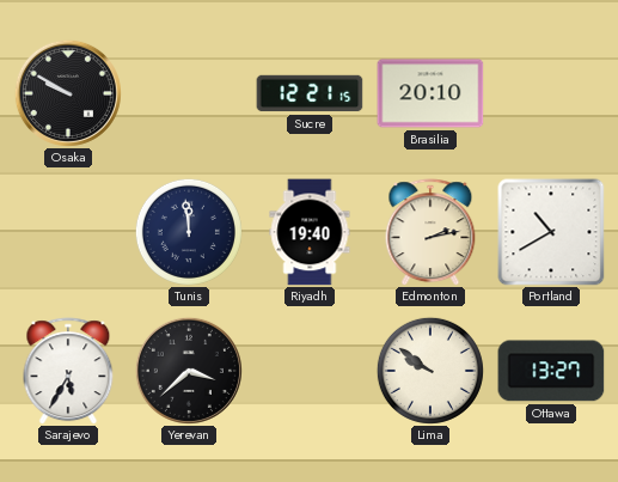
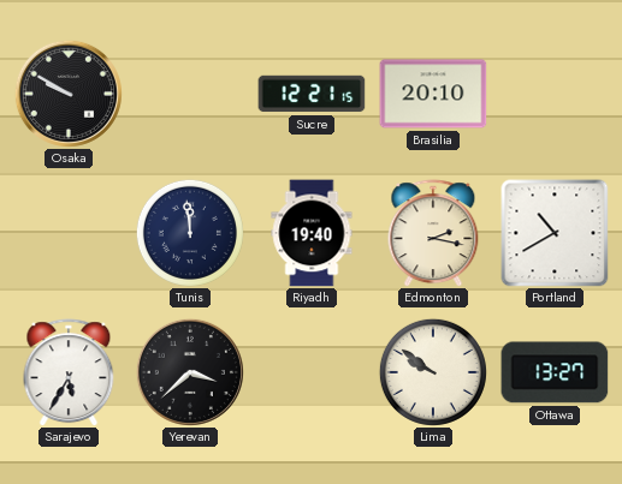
Edmonton: 2:13 -> 2:17
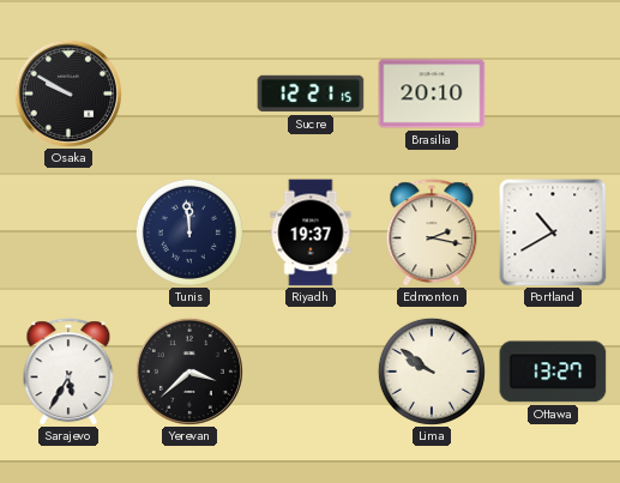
Riyadh: 19:40 -> 19:37
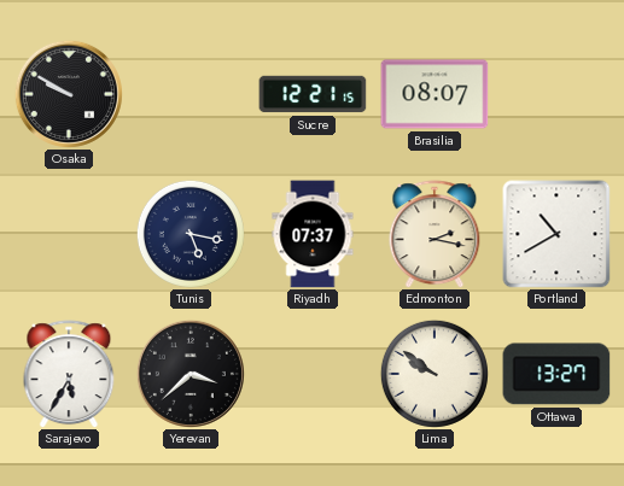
Brasilia: 20:10 -> 08:07
Tunis: 11:59 -> 5:17
Riyadh: 19:37 -> 07:37
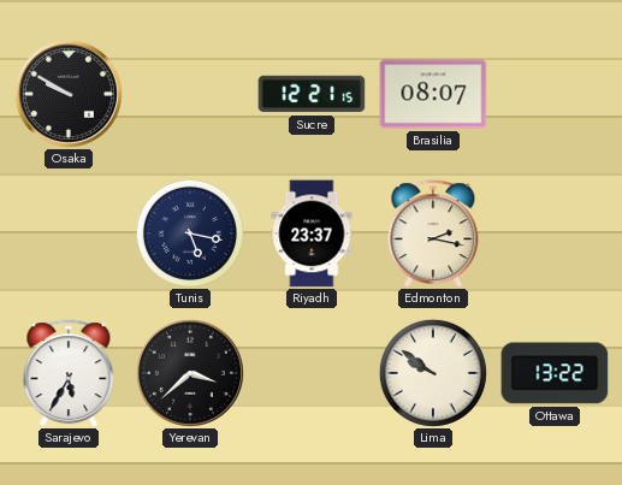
Riyadh: 07:37 -> 23:37
Portland: 10:40 -> none
Ottawa: 13:27 -> 13:22
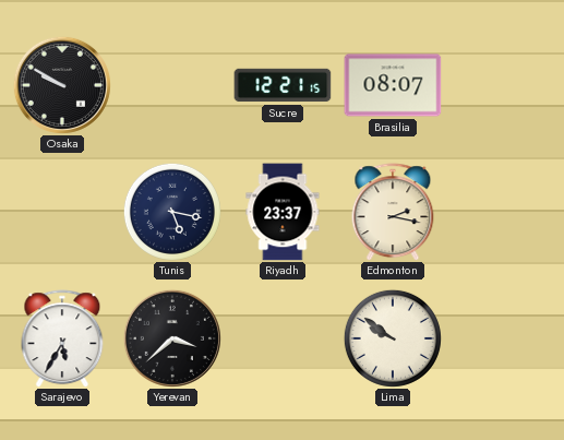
Ottawa: 13:22 -> none
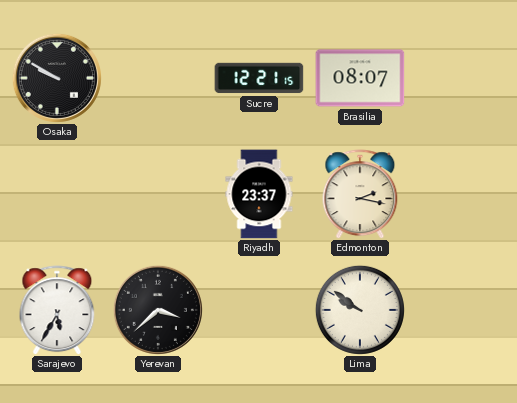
Tunis: 5:17 -> none
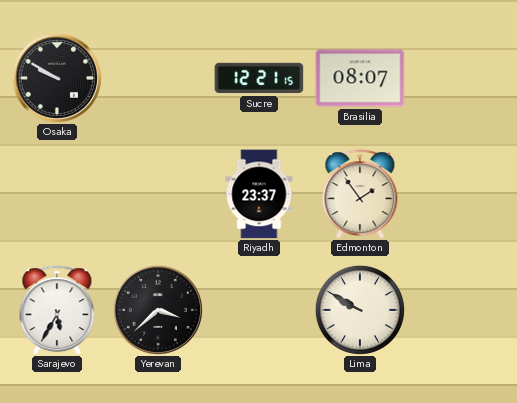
Edmonton: 2:17 -> 1:54
Lima: 9:51 -> 9:50
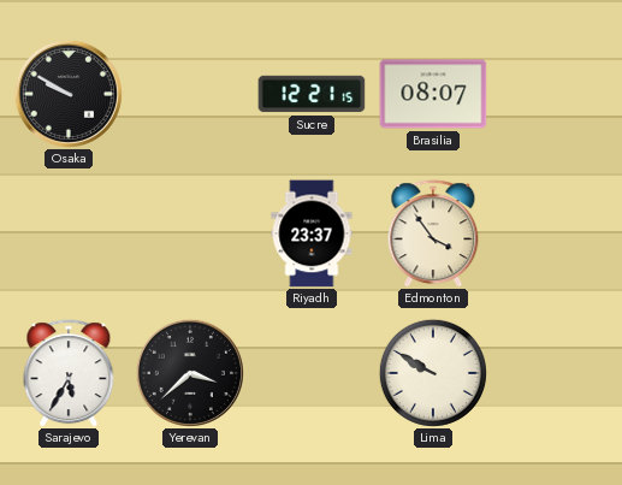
Edmonton: 1:54 -> 3:54
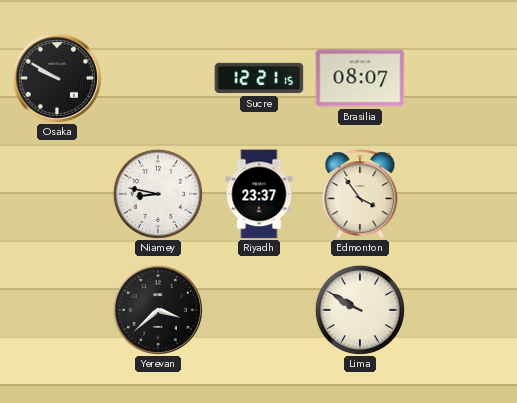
Niamey: none -> 8:47
Sarajevo: 5:35 -> none
